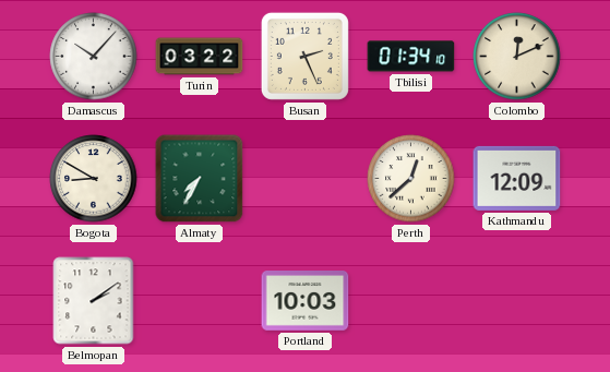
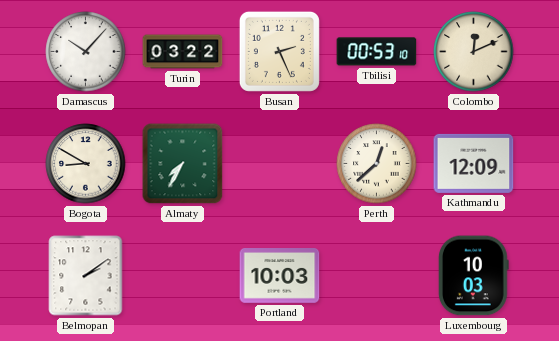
Tbilisi: 01:34 -> 00:53
Luxembourg: none -> 10:03
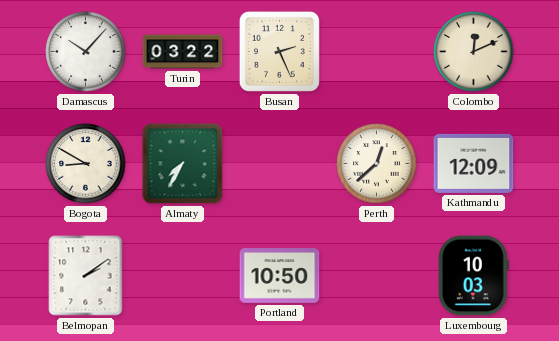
Tbilisi: 00:53 -> none
Portland: 10:03 -> 10:50
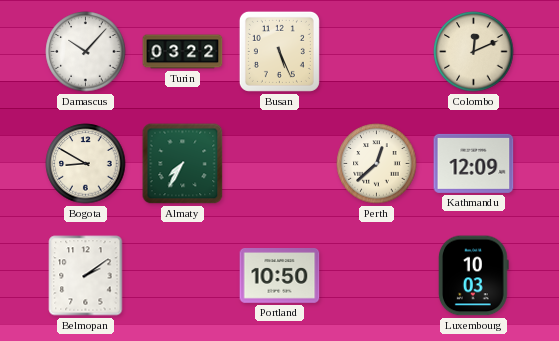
Busan: 2:26 -> 5:26
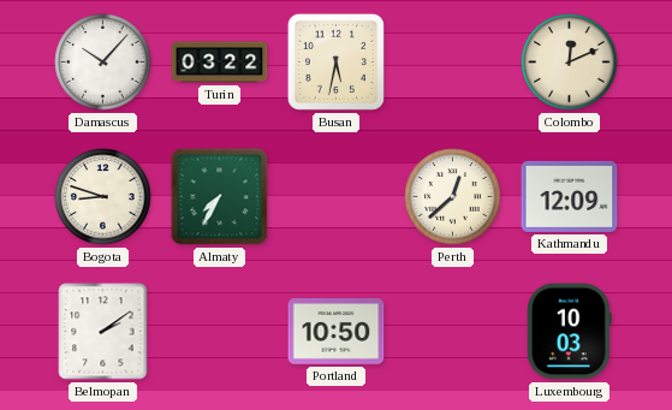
Busan: 5:26 -> 5:32
Bogota: 8:50 -> 8:48
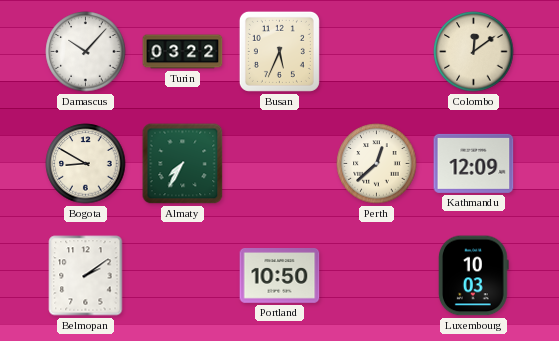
Busan: 5:32 -> 5:34
Colombo: 12:11 -> 12:09
Bogota: 8:48 -> 8:50
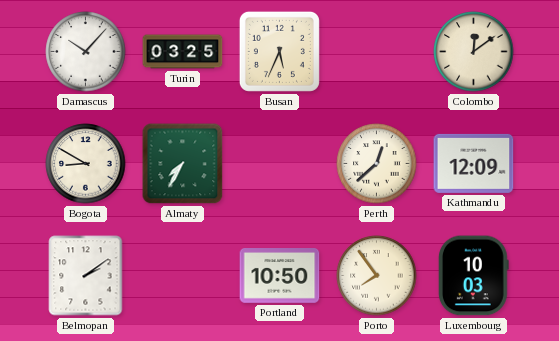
Turin: 03:22 -> 03:25
Porto: none -> 7:54
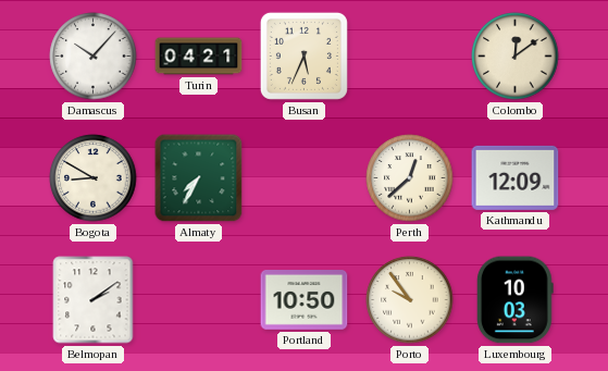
Turin: 03:25 -> 04:21
Porto: 7:54 -> 9:54
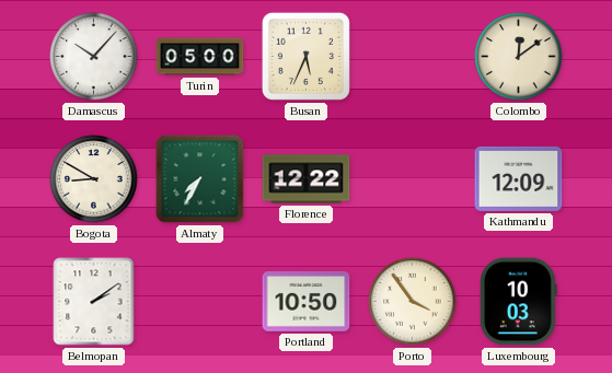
Turin: 04:21 -> 05:00
Florence: none -> 12:22
Perth: 12:38 -> none
Porto: 9:54 -> 3:54
